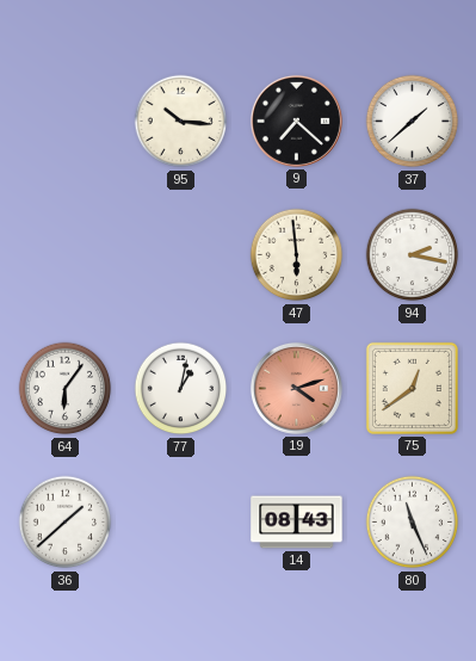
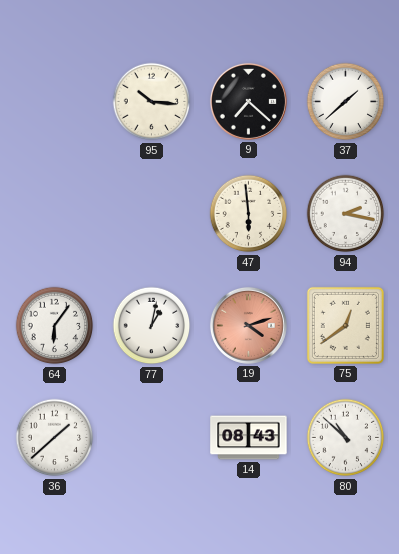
80: 11:26 -> 10:52
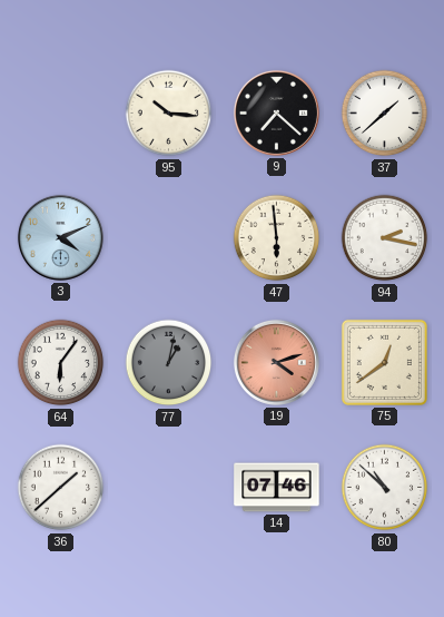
3: none -> 4:11
77 dial: white -> grey
14: 08:43 -> 07:46
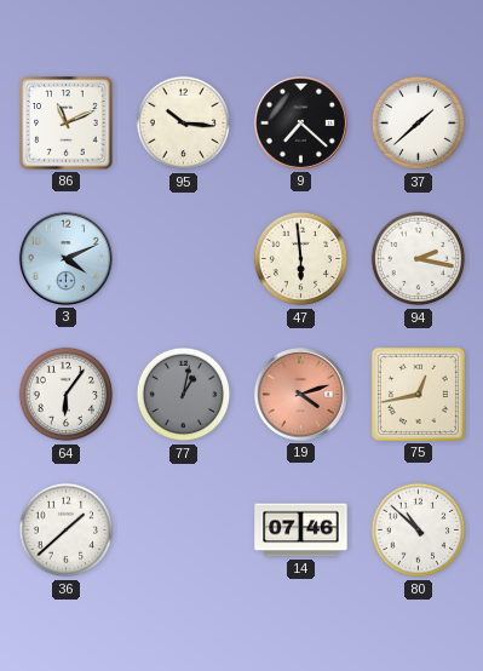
86: none -> 11:11
75: 12:39 -> 12:43
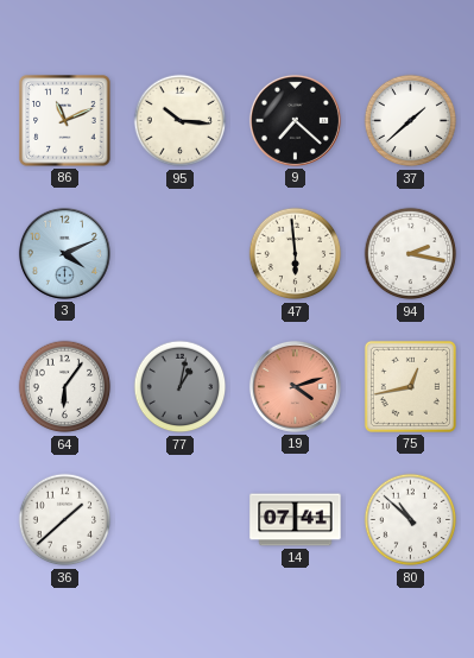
14: 07:46 -> 07:41
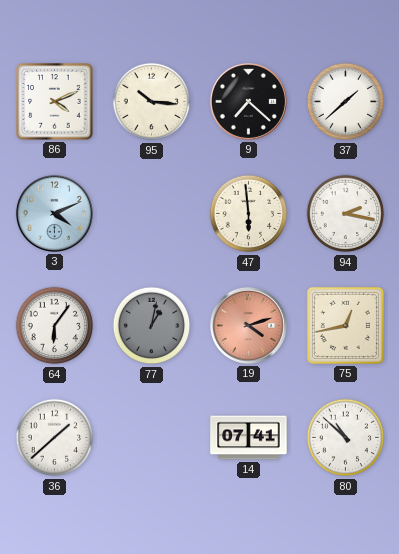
86: 11:11 -> 4:11
